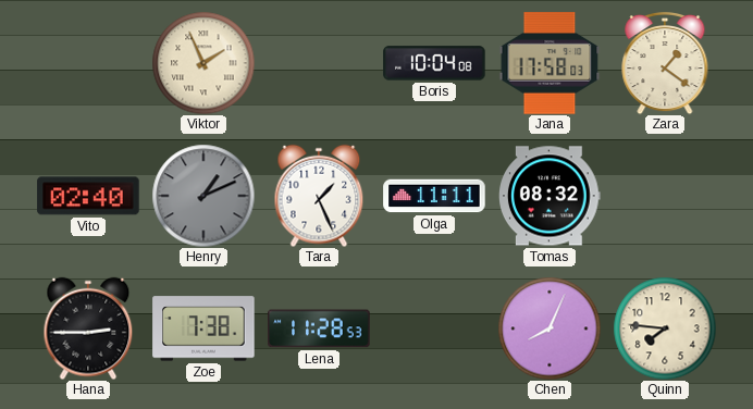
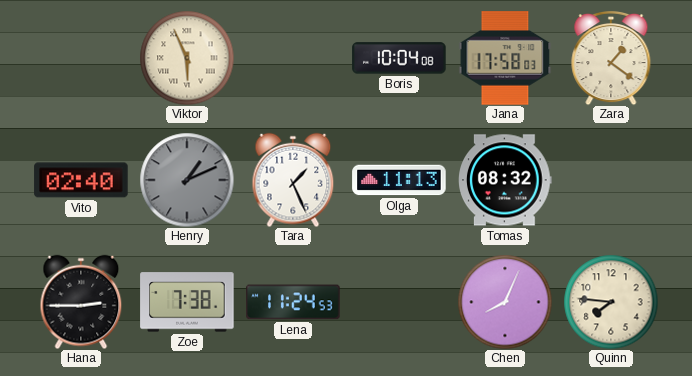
Viktor: 1:56 -> 5:56
Olga: 11:11 -> 11:13
Lena: 11:28 -> 11:24
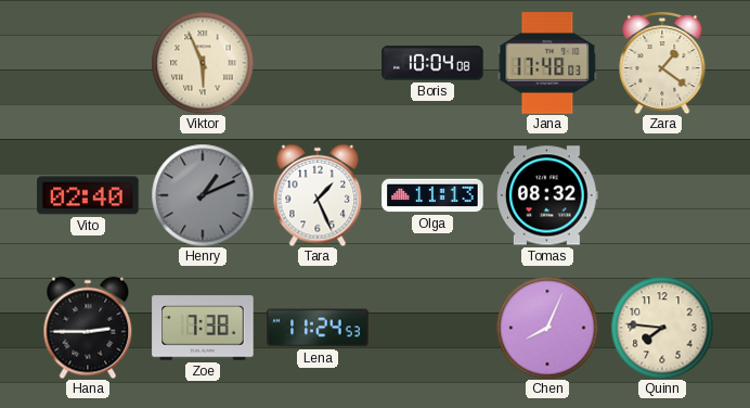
Jana: 17:58 -> 17:48
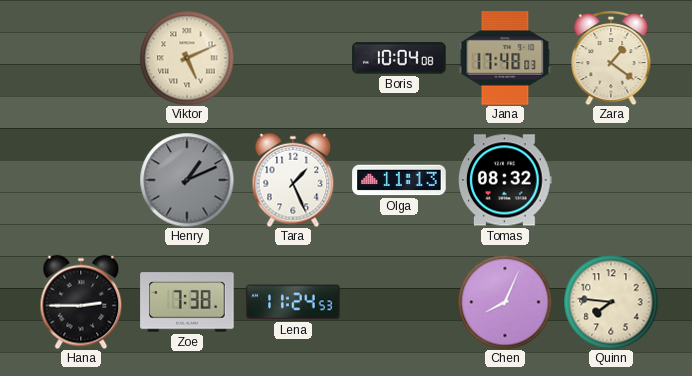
Viktor: 5:56 -> 5:11
Vito: 02:40 -> none
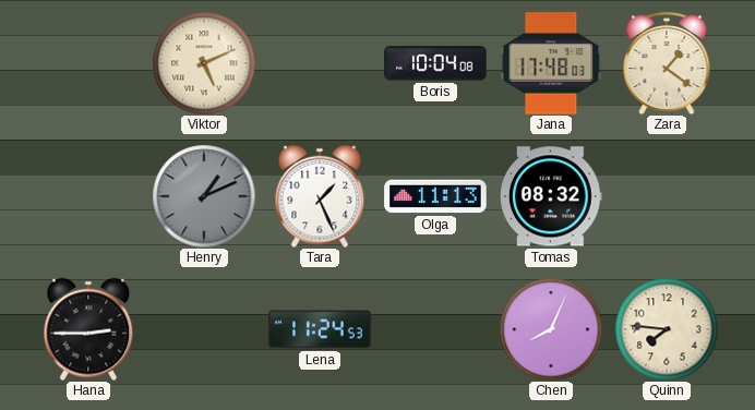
Zoe: 7:38 -> none
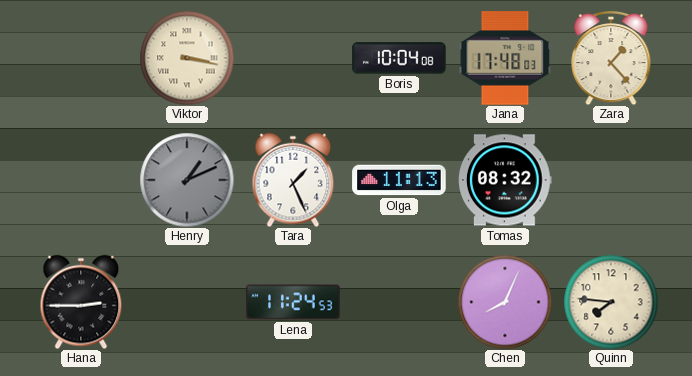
Viktor: 5:11 -> 3:17
Zara: 1:21 -> 1:23
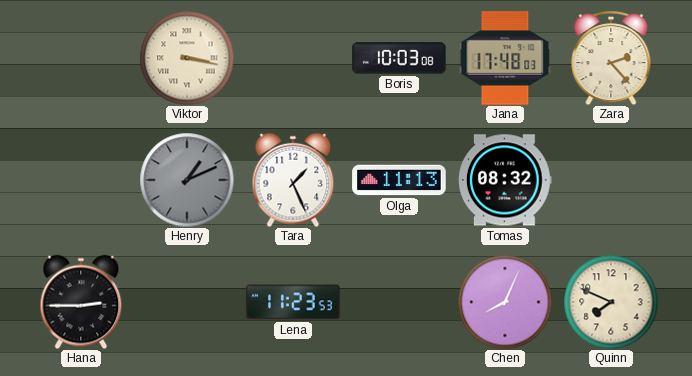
Boris: 10:04 -> 10:03
Zara: 1:23 -> 2:23
Lena: 11:24 -> 11:23
Quinn: 7:46 -> 7:49
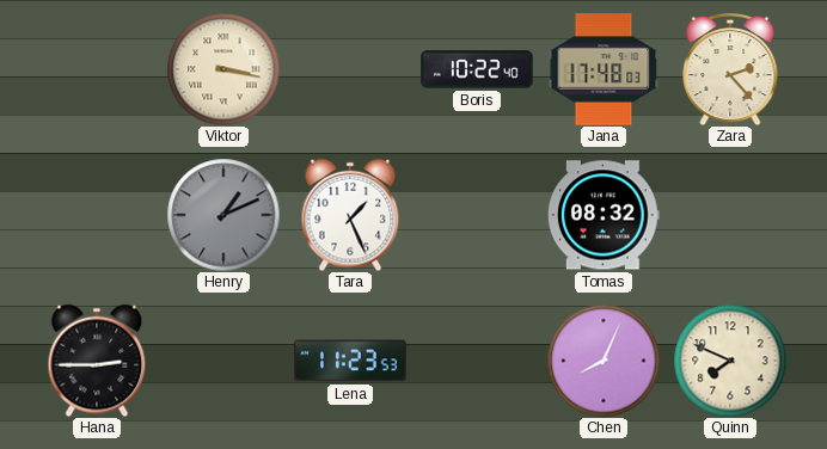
Boris: 10:03 -> 10:22
Olga: 11:13 -> none
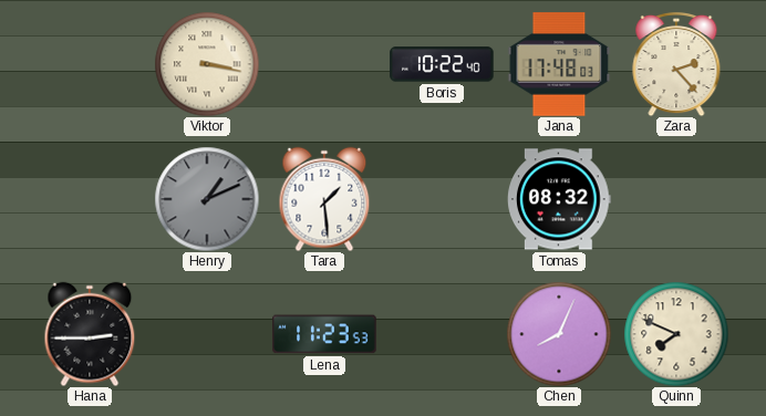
Tara: 1:26 -> 1:29
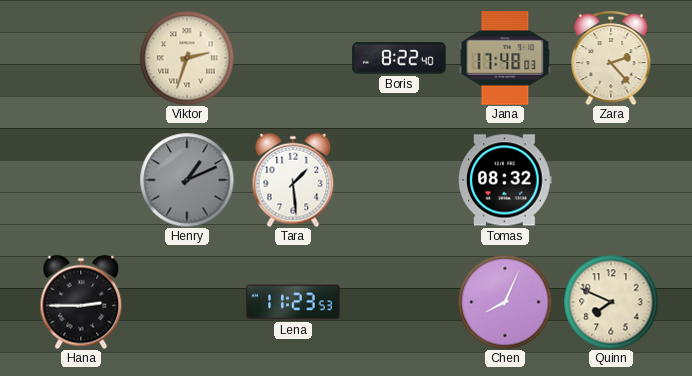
Viktor: 3:17 -> 2:33
Boris: 10:22 -> 8:22
